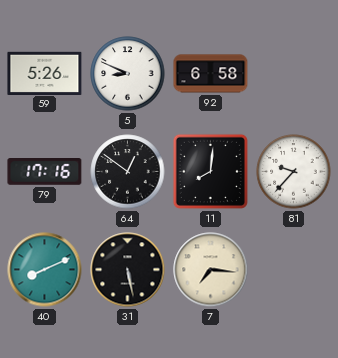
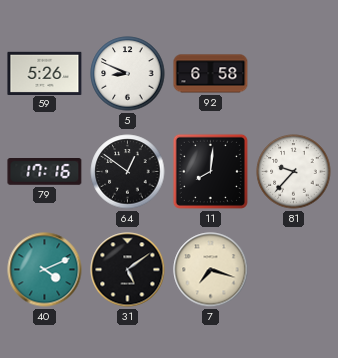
40: 8:11 -> 4:11
31: 5:28 -> 5:09
7: 7:16 -> 7:18
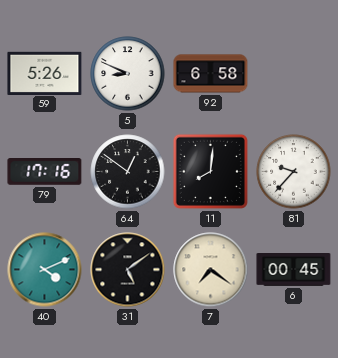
7: 7:18 -> 7:21
6: none -> 00:45
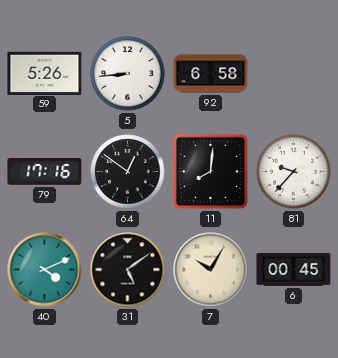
5: 8:49 -> 8:44
7: 7:21 -> 10:05
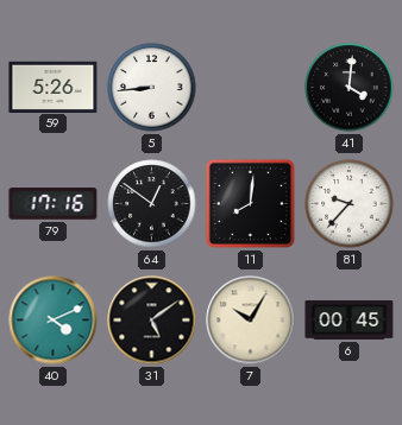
92: 6:58 -> none
41: none -> 4:01
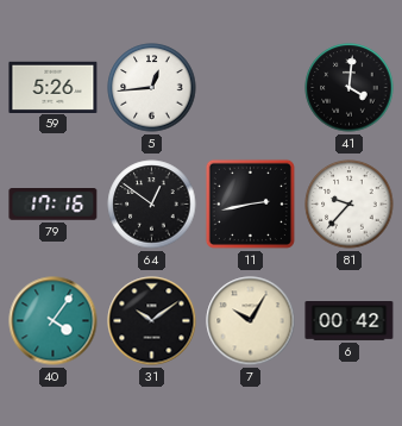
5: 8:44 -> 12:44
11: 8:01 -> 2:43
40: 4:11 -> 4:06
31: 5:09 -> 10:09
6: 00:45 -> 00:42
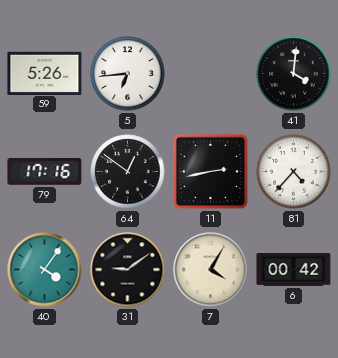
5: 12:44 -> 6:44
81: 9:37 -> 4:37
31: 10:09 -> 9:09
7: 10:05 -> 4:05
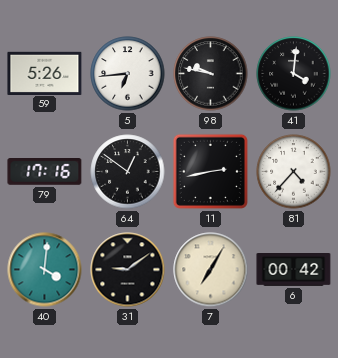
98: none -> 9:47
40: 4:06 -> 4:01
7: 4:05 -> 7:05
